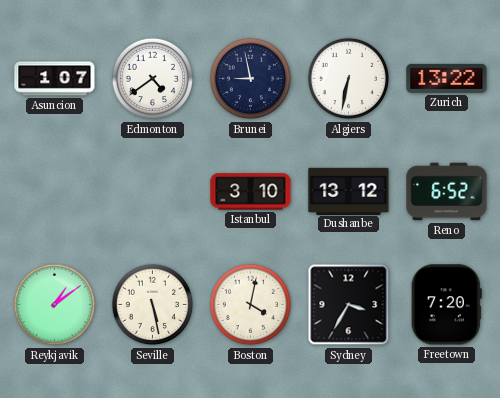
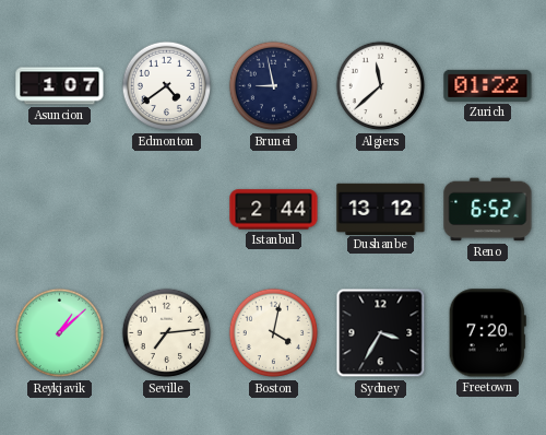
Algiers: 6:32 -> 11:38
Zurich: 13:22 -> 01:22
Istanbul: 3:10 -> 2:44
Reykjavik: 1:09 -> 1:08
Seville: 5:28 -> 7:14
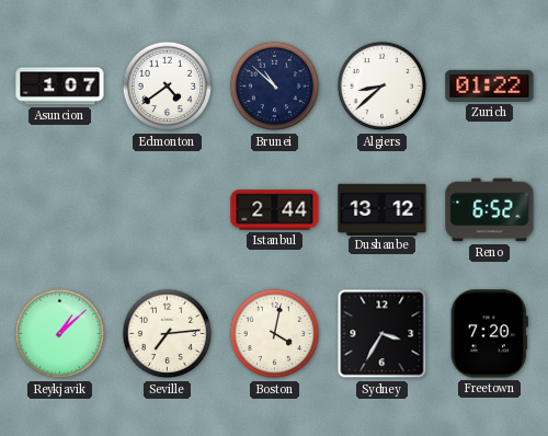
Brunei: 8:58 -> 10:52
Algiers: 11:38 -> 8:38
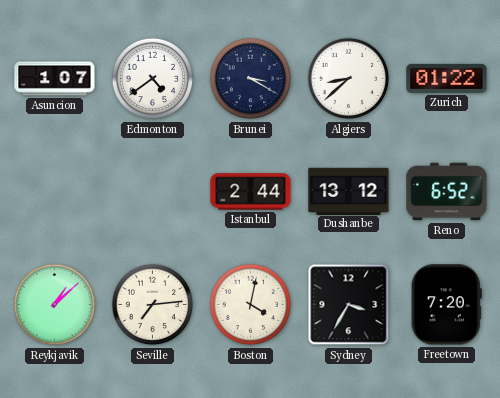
Brunei: 10:52 -> 3:20
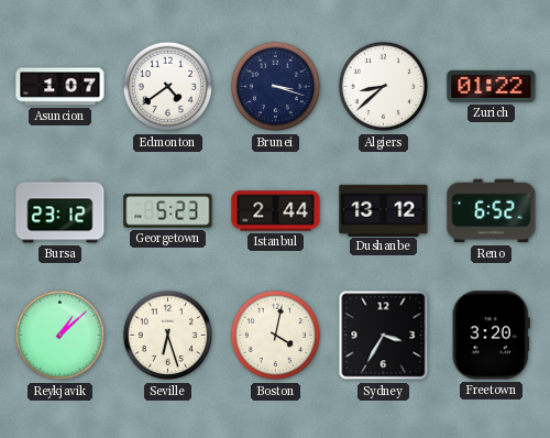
Brunei: 3:20 -> 3:18
Bursa: none -> 23:12
Georgetown: none -> 5:23
Seville: 7:14 -> 6:27
Freetown: 7:20 -> 3:20
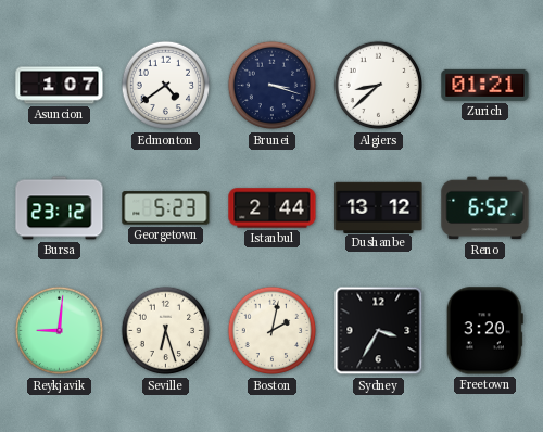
Zurich: 01:22 -> 01:21
Reykjavik: 1:08 -> 9:01
Boston: 4:02 -> 2:02
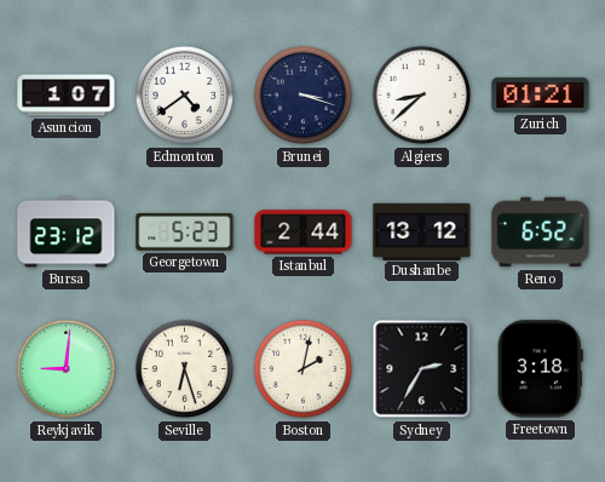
Sydney: 3:35 -> 2:35
Freetown: 3:20 -> 3:18
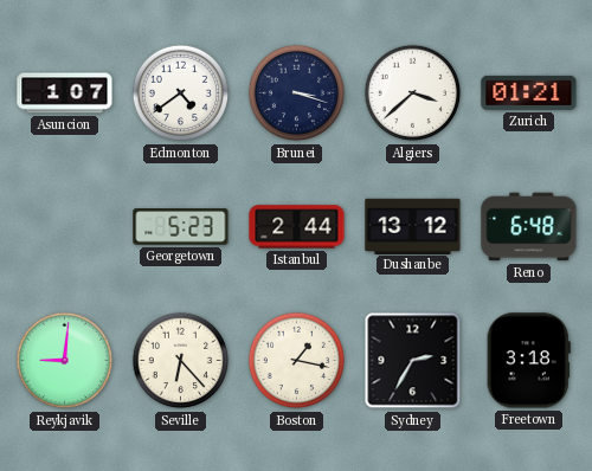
Algiers: 8:38 -> 3:38
Bursa: 23:12 -> none
Reno: 6:52 -> 6:48
Seville: 6:27 -> 6:23
Boston: 2:02 -> 1:17
